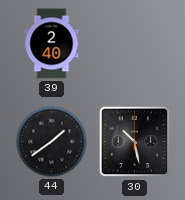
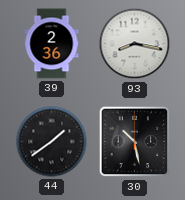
39: 2:40 -> 2:36
93: none -> 8:17
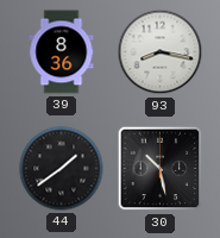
39: 2:36 -> 8:36
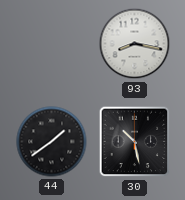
39: 8:36 -> none
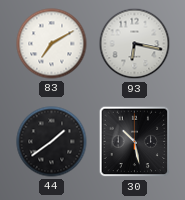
83: none -> 7:10
93: 8:17 -> 6:17
